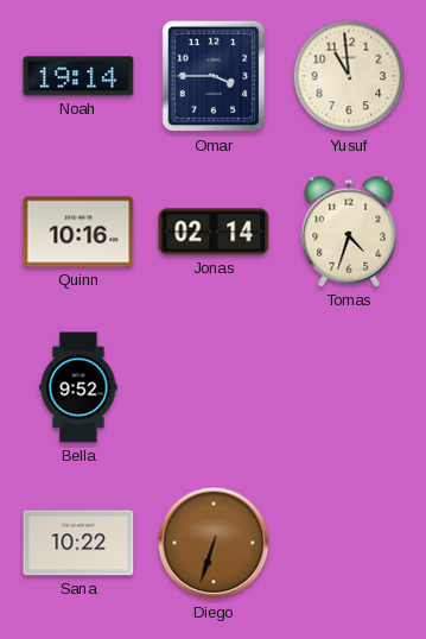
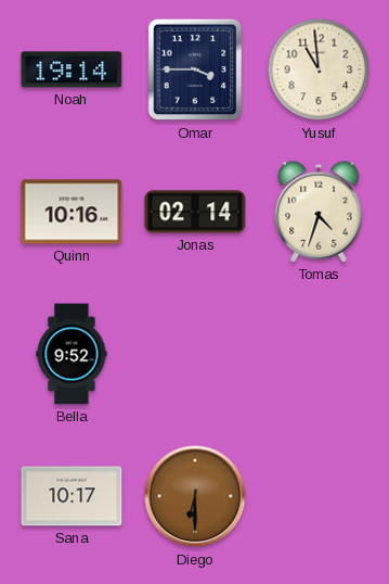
Sana: 10:22 -> 10:17
Diego: 6:33 -> 6:30
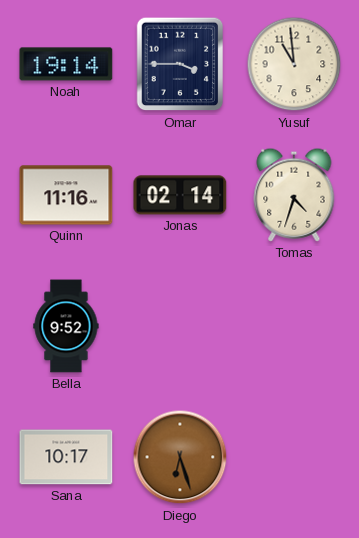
Quinn: 10:16 -> 11:16
Diego: 6:30 -> 6:27
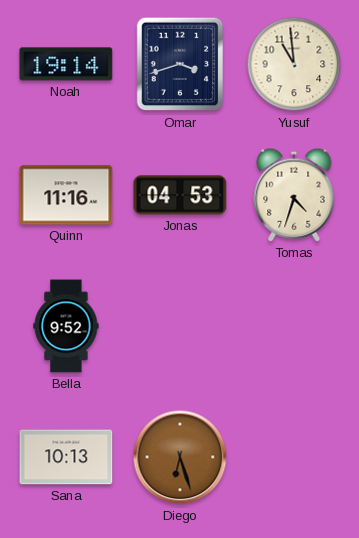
Omar: 3:45 -> 3:42
Jonas: 02:14 -> 04:53
Sana: 10:17 -> 10:13
